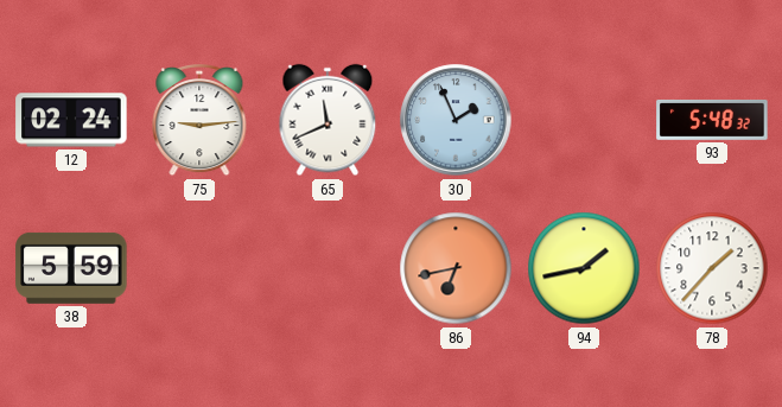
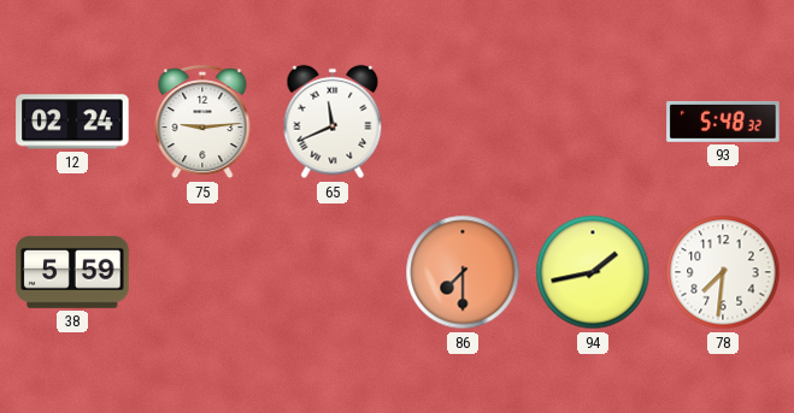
30: 1:56 -> none
86: 6:43 -> 7:30
78: 1:37 -> 7:31
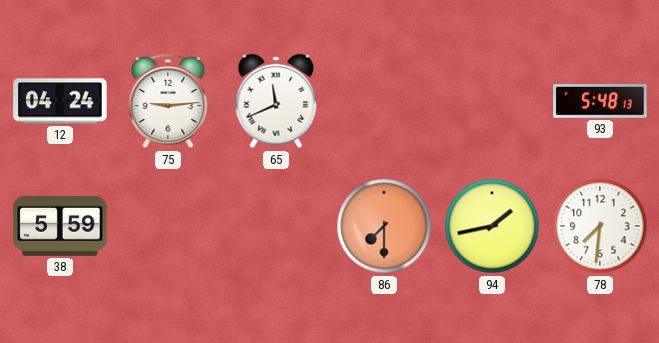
12: 02:24 -> 04:24
93: 5:48:32 -> 5:48:13
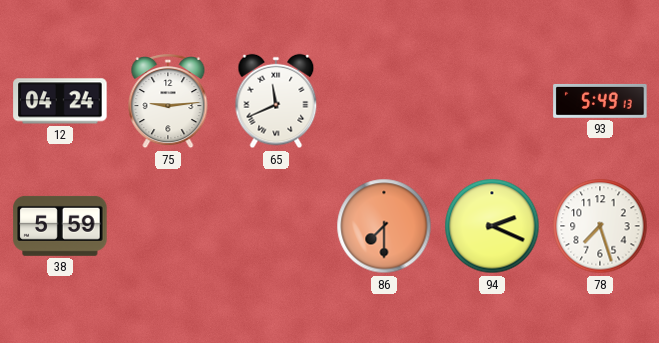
93: 5:48 -> 5:49
94: 1:43 -> 2:19
78: 7:31 -> 7:27
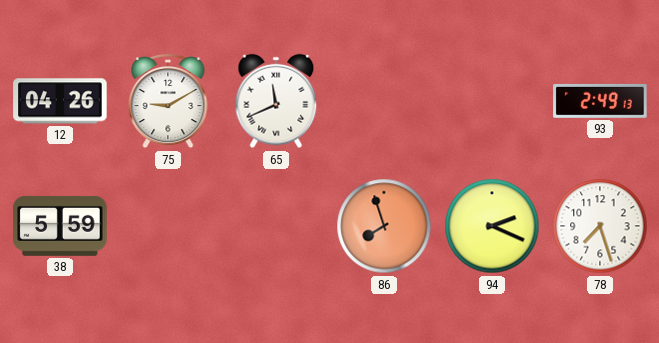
12: 04:24 -> 04:26
75: 9:14 -> 9:10
93: 5:49 -> 2:49
86: 7:30 -> 7:57
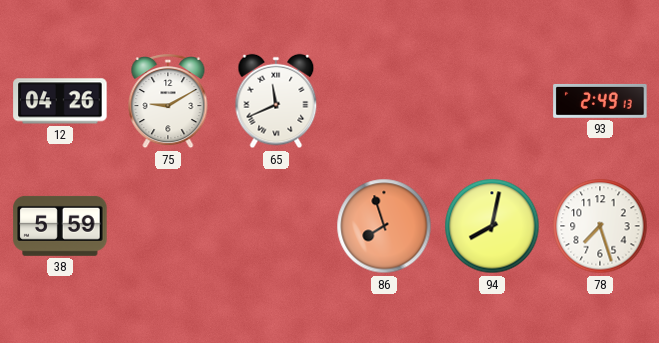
94: 2:19 -> 8:02
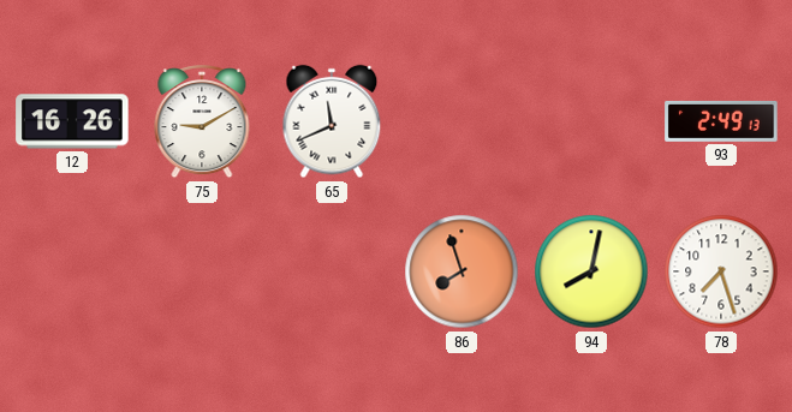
12: 04:26 -> 16:26
38: 5:59 -> none
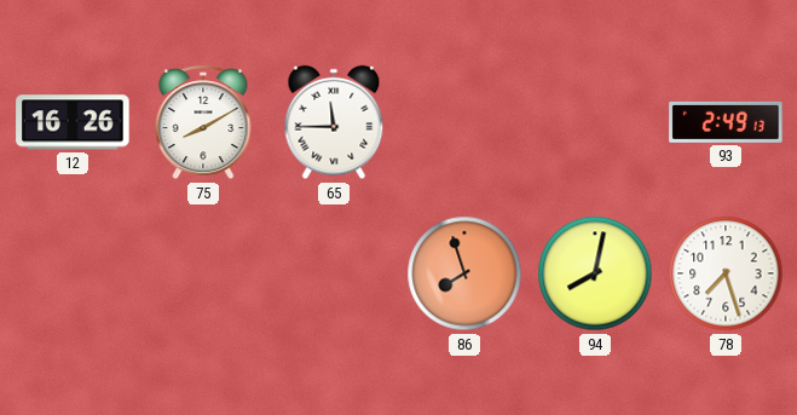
75: 9:10 -> 8:10
65: 11:41 -> 11:45
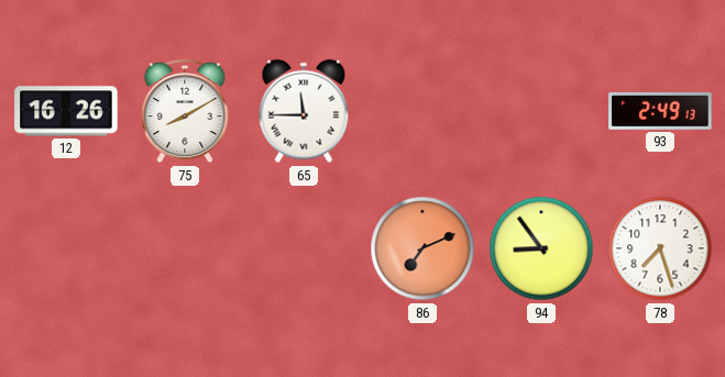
86: 7:57 -> 7:11
94: 8:02 -> 8:54
